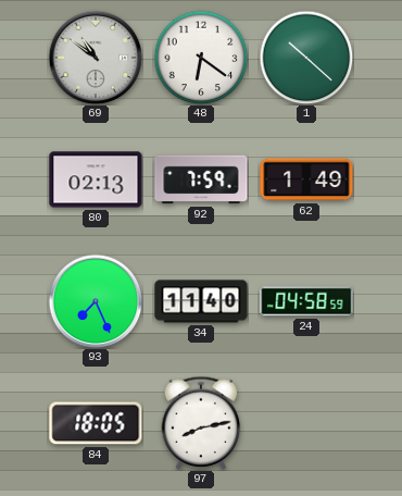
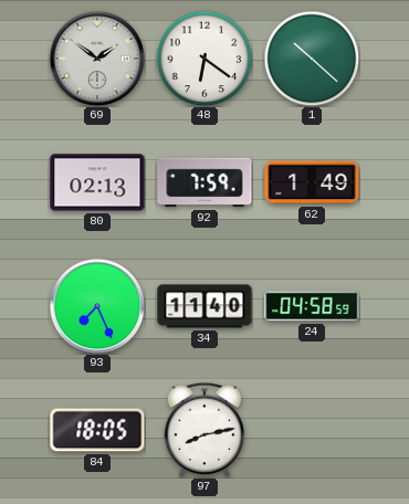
69: 10:51 -> 1:51
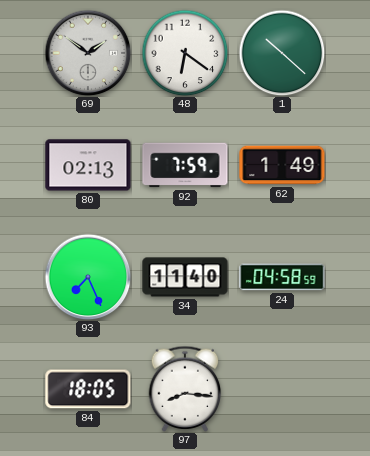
97: 8:13 -> 8:16
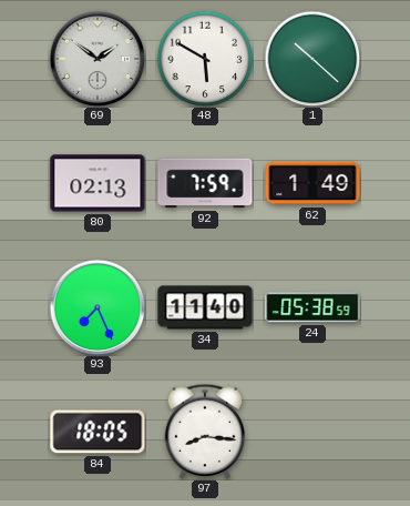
48: 6:21 -> 5:50
24: 04:58 -> 05:38
